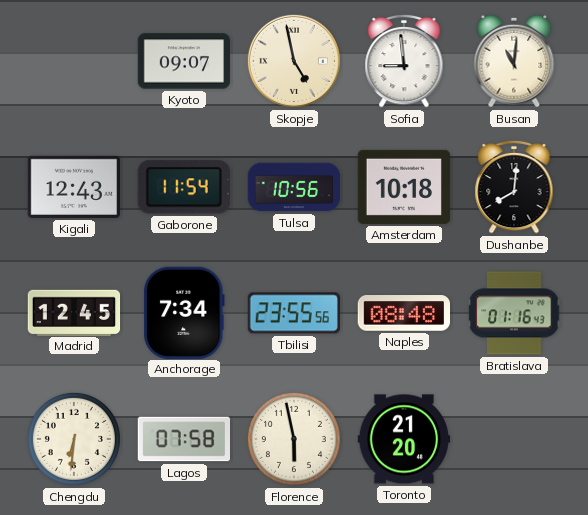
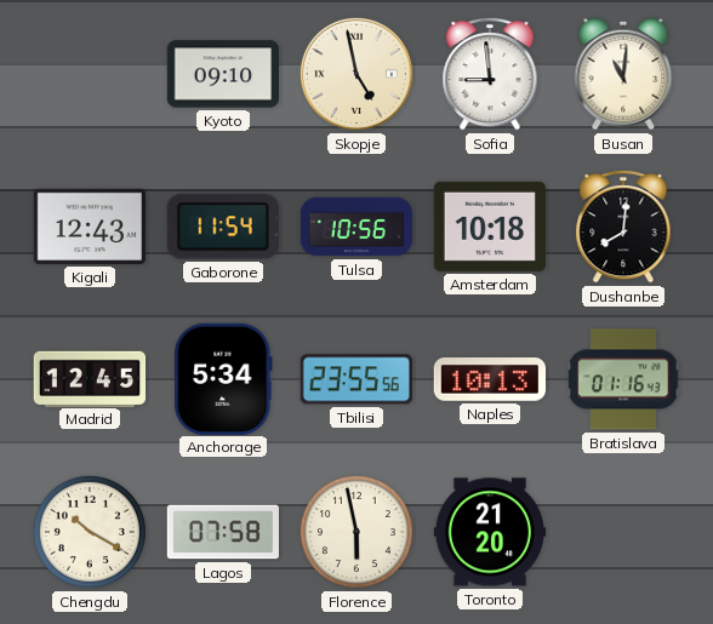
Kyoto: 09:07 -> 09:10
Anchorage: 7:34 -> 5:34
Naples: 08:48 -> 10:13
Chengdu: 6:31 -> 10:20
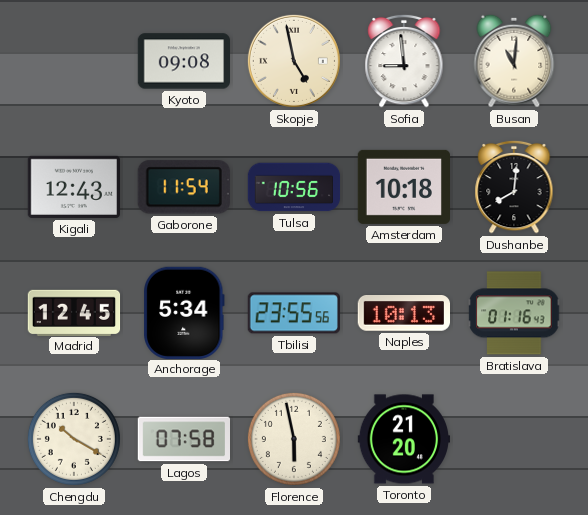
Kyoto: 09:10 -> 09:08
